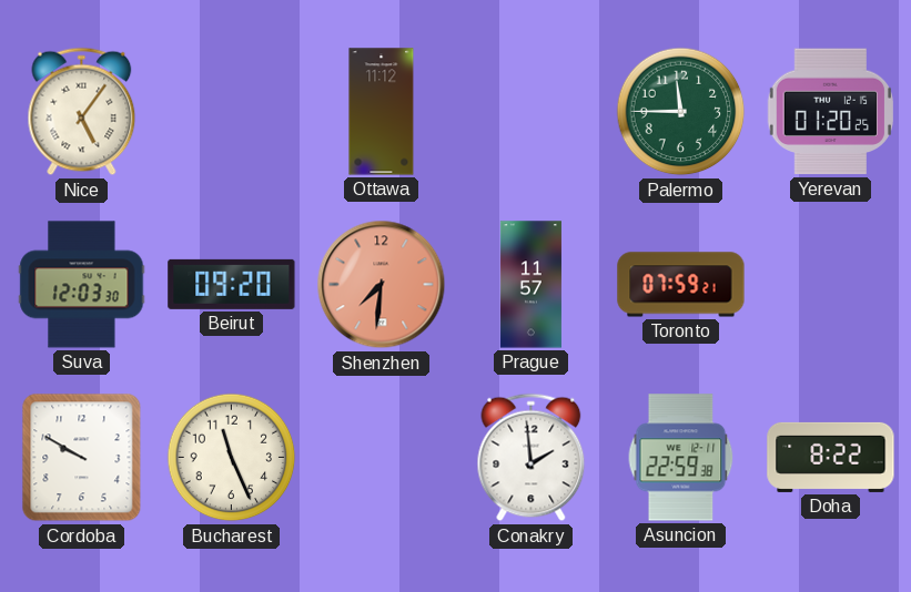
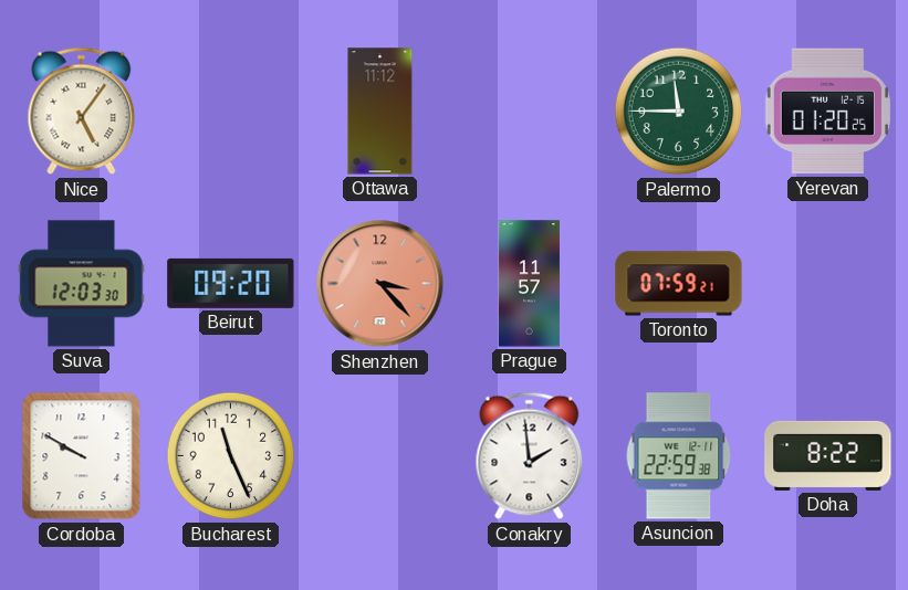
Shenzhen: 7:31 -> 3:23
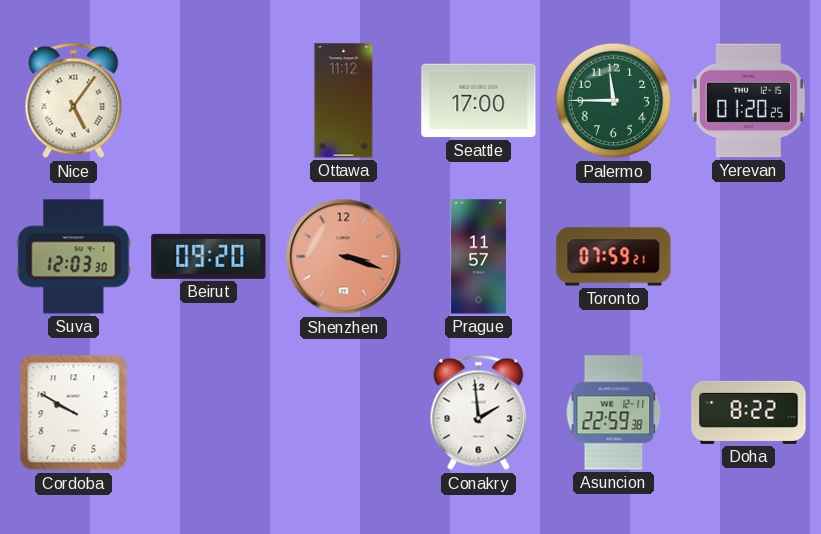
Seattle: none -> 17:00
Shenzhen: 3:23 -> 3:18
Bucharest: 11:26 -> none
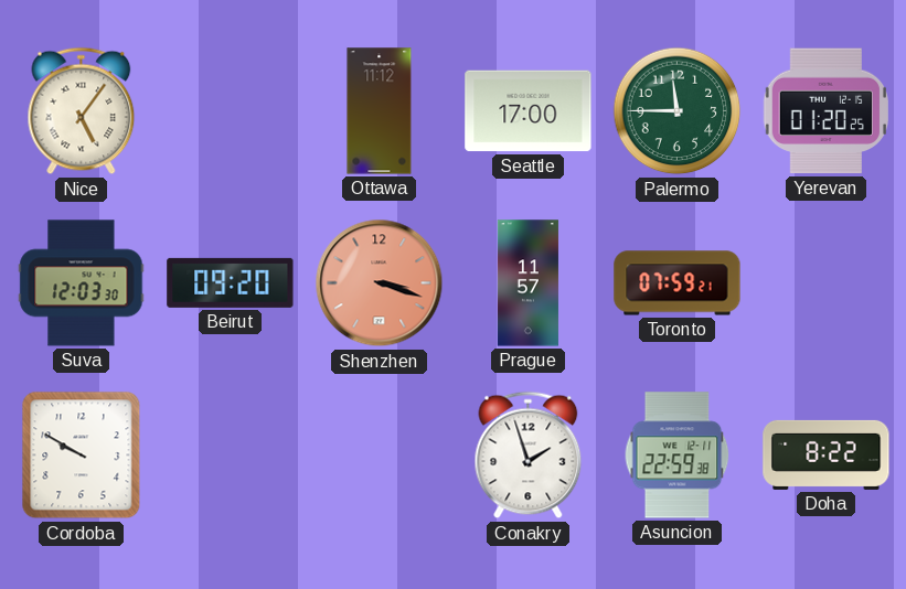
Conakry: 1:59 -> 1:57
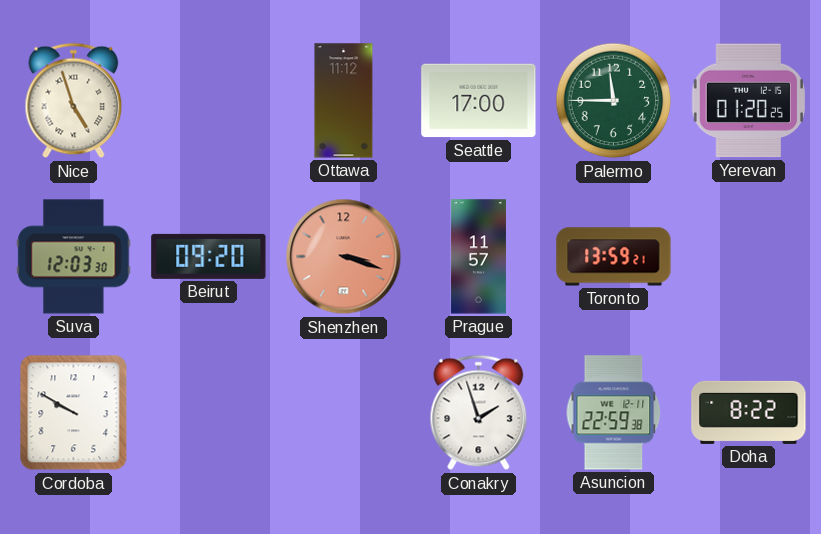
Nice: 5:06 -> 4:57
Toronto: 07:59 -> 13:59
